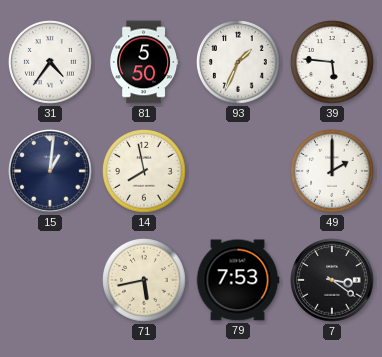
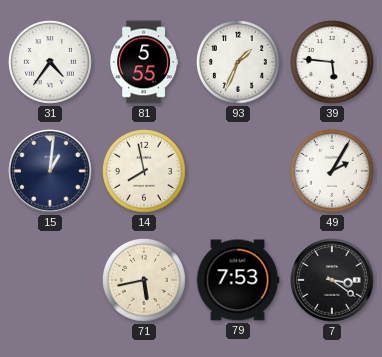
81: 5:50 -> 5:55
49: 2:00 -> 2:05
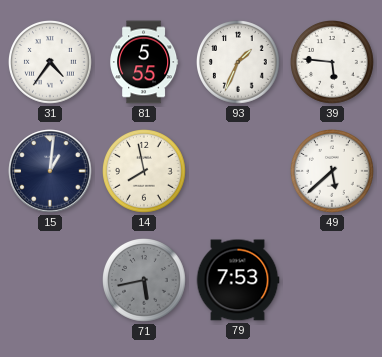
49: 2:05 -> 5:38
71 dial: cream -> grey
7: 3:21 -> none
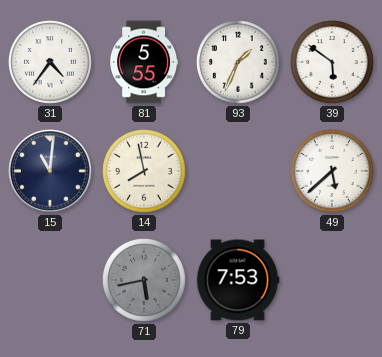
39: 5:46 -> 5:51
15: 1:01 -> 11:01
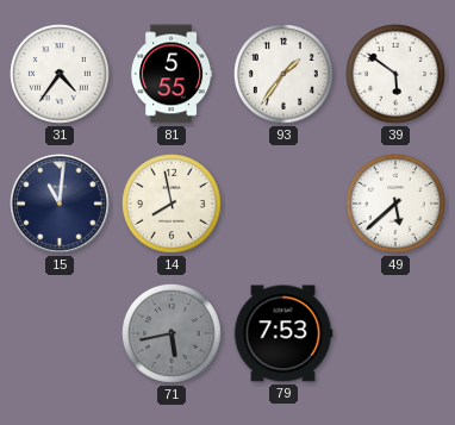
93: 1:34 -> 1:36
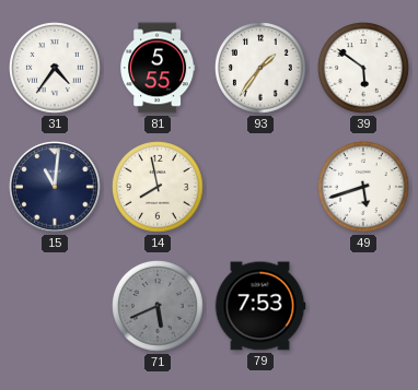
49: 5:38 -> 5:42
71: 5:43 -> 5:41
